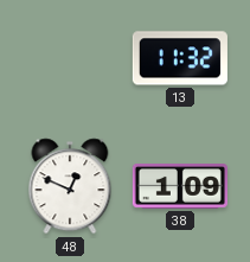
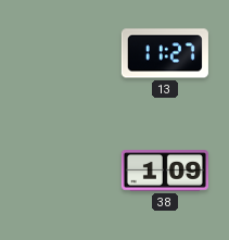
13: 11:32 -> 11:27
48: 12:49 -> none
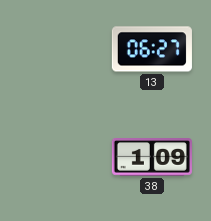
13: 11:27 -> 06:27
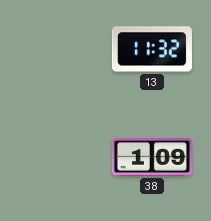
13: 06:27 -> 11:32
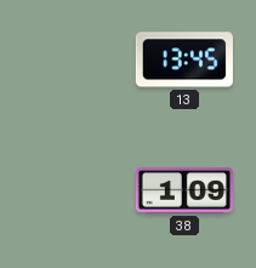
13: 11:32 -> 13:45
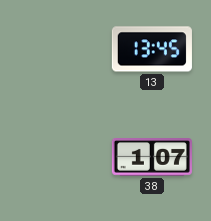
38: 1:09 -> 1:07
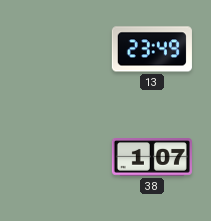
13: 13:45 -> 23:49
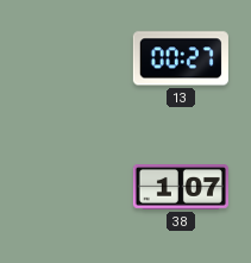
13: 23:49 -> 00:27
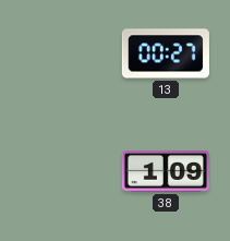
38: 1:07 -> 1:09
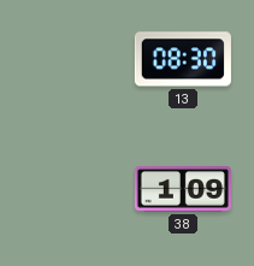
13: 00:27 -> 08:30
